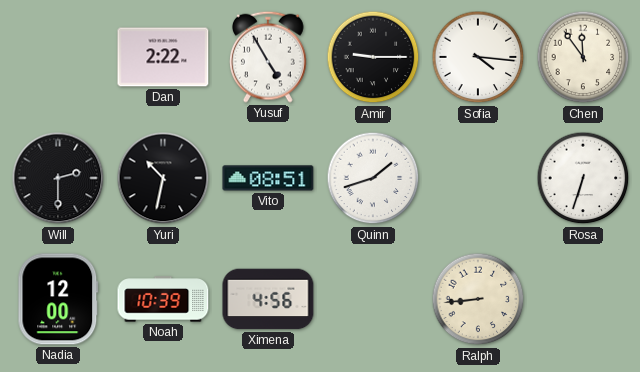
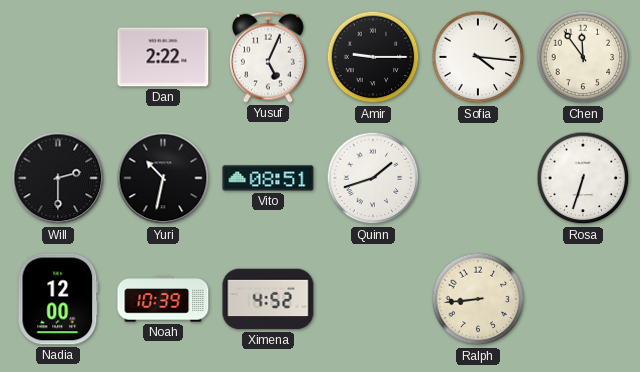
Yusuf: 4:55 -> 5:04
Ximena: 4:56 -> 4:52
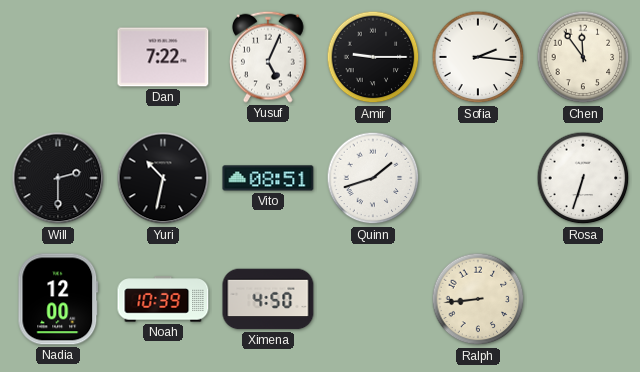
Dan: 2:22 -> 7:22
Sofia: 4:16 -> 2:16
Ximena: 4:52 -> 4:50
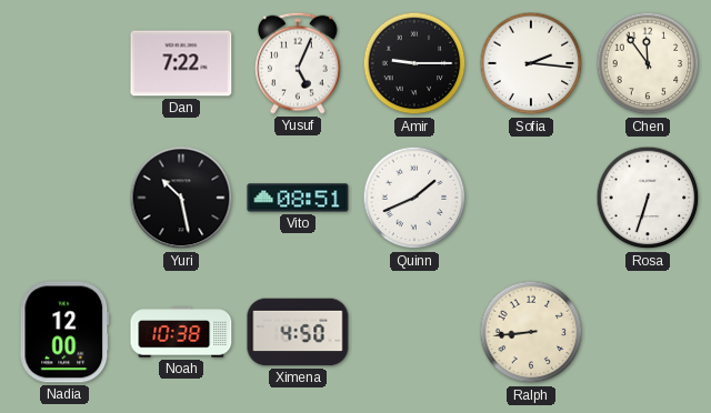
Will: 2:30 -> none
Yuri: 10:32 -> 10:28
Quinn: 1:42 -> 1:41
Noah: 10:39 -> 10:38
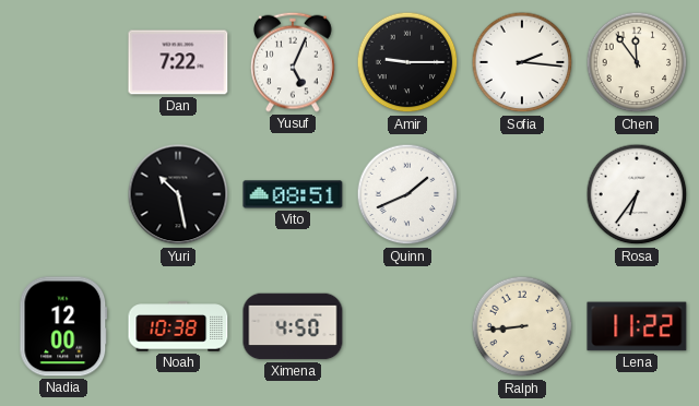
Rosa: 6:33 -> 6:36
Lena: none -> 11:22
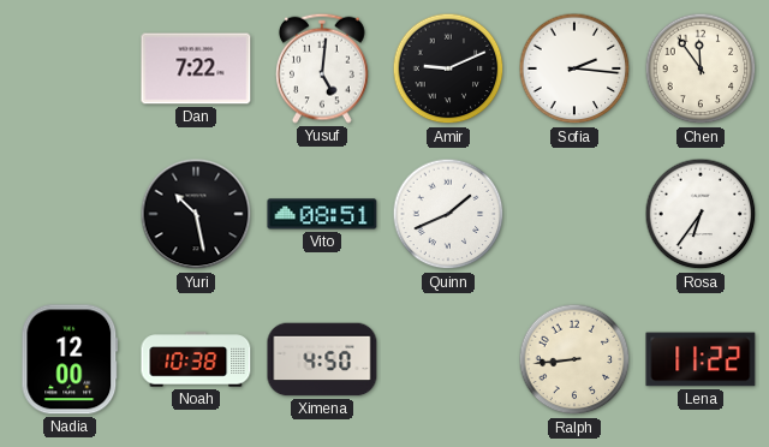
Yusuf: 5:04 -> 5:01
Amir: 9:15 -> 9:11
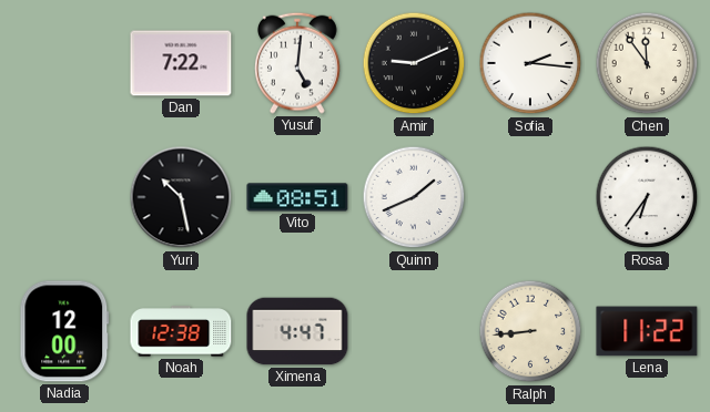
Noah: 10:38 -> 12:38
Ximena: 4:50 -> 4:47
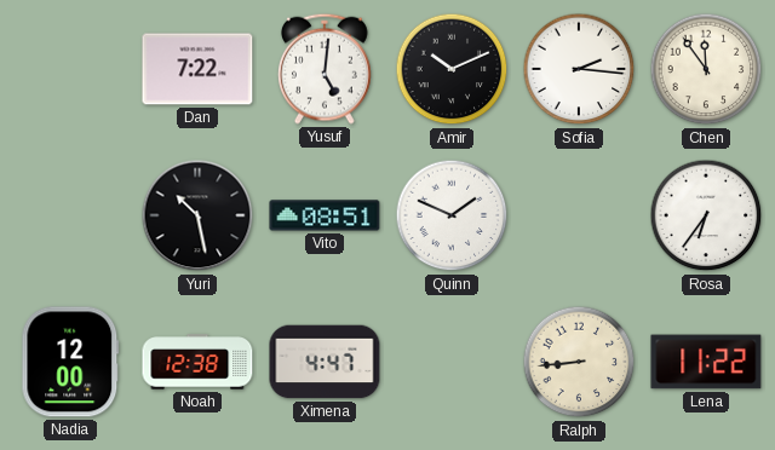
Amir: 9:11 -> 10:11
Quinn: 1:41 -> 1:49
